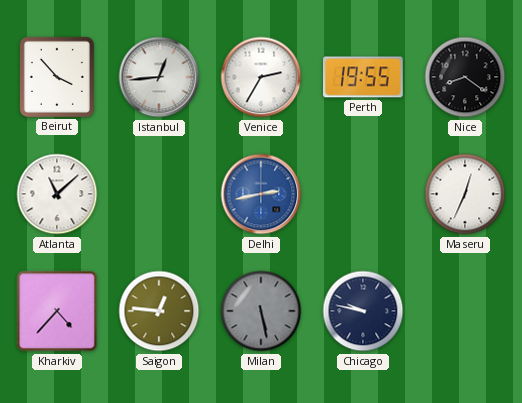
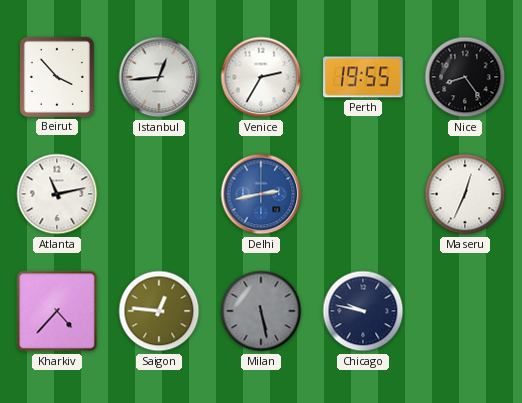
Nice: 8:21 -> 8:24
Atlanta: 11:08 -> 11:13
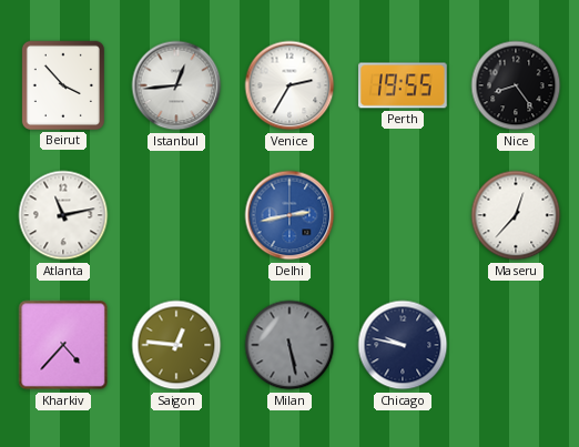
Maseru: 12:34 -> 12:37
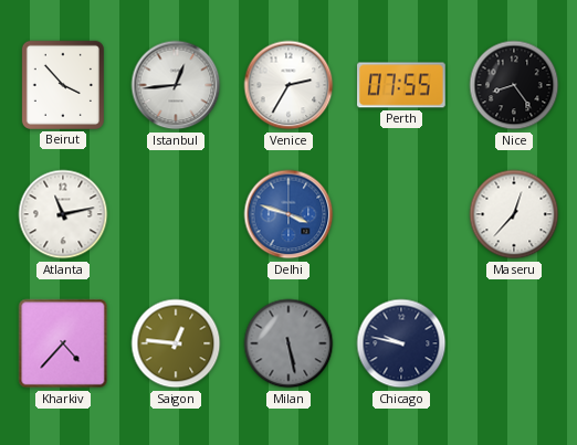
Perth: 19:55 -> 07:55
Delhi: 2:43 -> 3:48
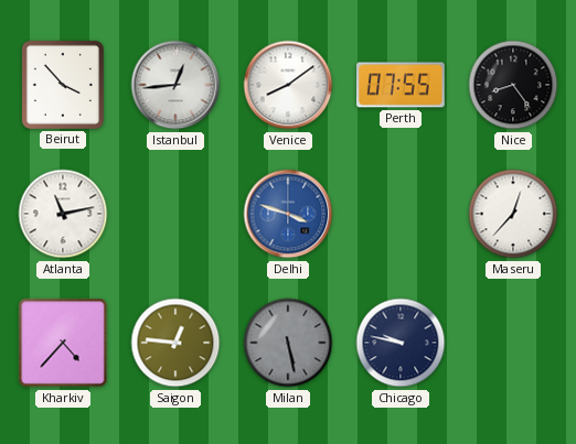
Venice: 2:35 -> 8:09
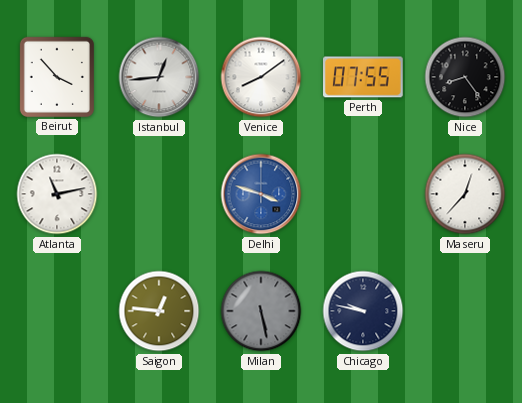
Kharkiv: 4:37 -> none
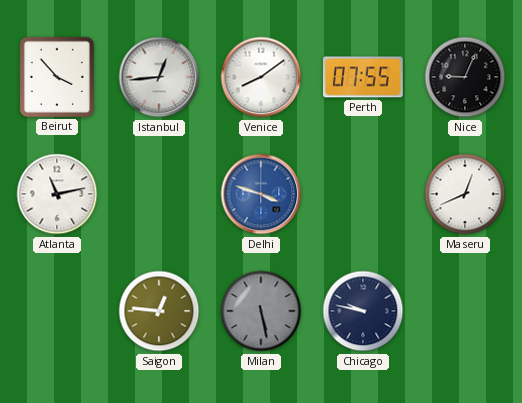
Nice: 8:24 -> 9:04
Maseru: 12:37 -> 12:41
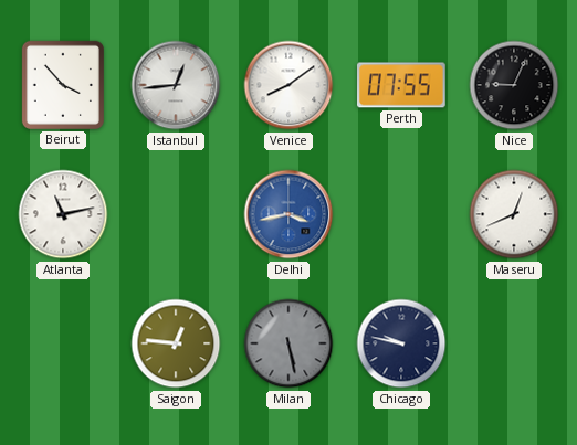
Delhi: 3:48 -> 3:43
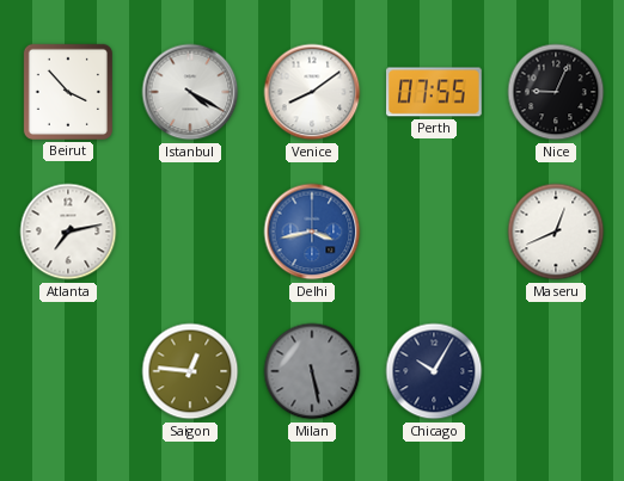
Istanbul: 12:44 -> 4:20
Atlanta: 11:13 -> 7:13
Chicago: 9:47 -> 10:05
